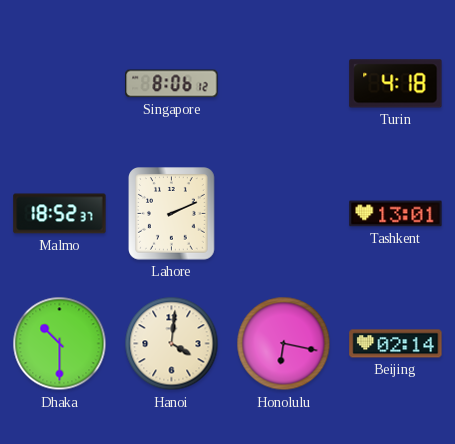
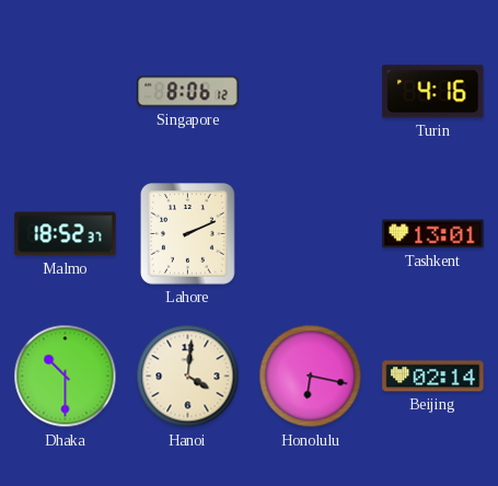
Turin: 4:18 -> 4:16
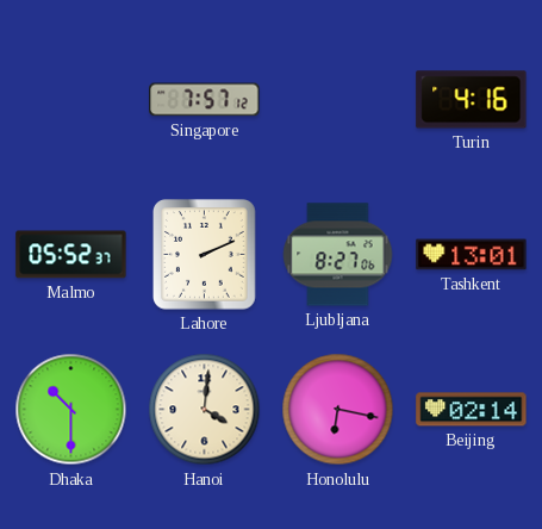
Singapore: 8:06 -> 7:57
Malmo: 18:52 -> 05:52
Ljubljana: none -> 8:27
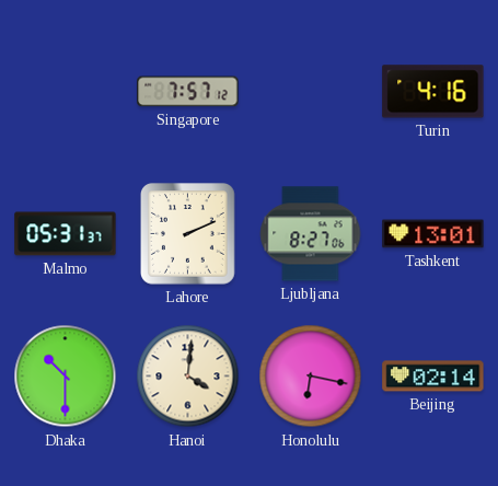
Malmo: 05:52 -> 05:31
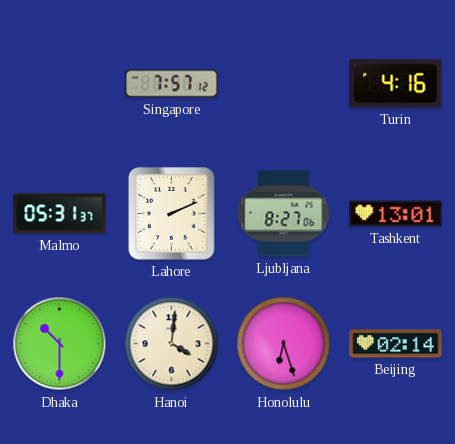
Honolulu: 6:17 -> 6:27
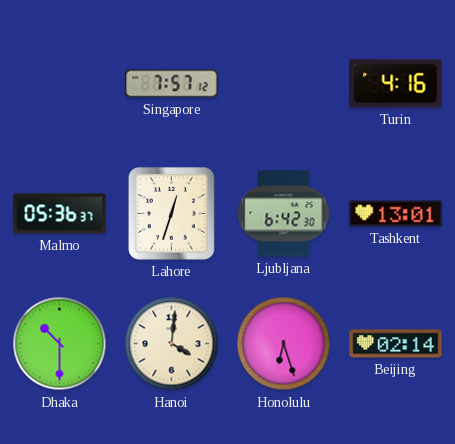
Malmo: 05:31 -> 05:36
Lahore: 2:11 -> 12:33
Ljubljana: 8:27 -> 6:42
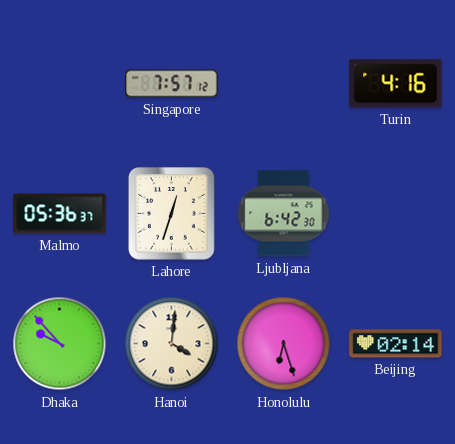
Tashkent: 13:01 -> none
Dhaka: 10:30 -> 9:53
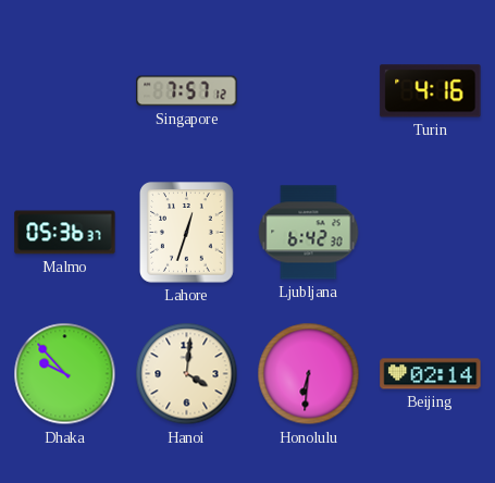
Honolulu: 6:27 -> 6:31
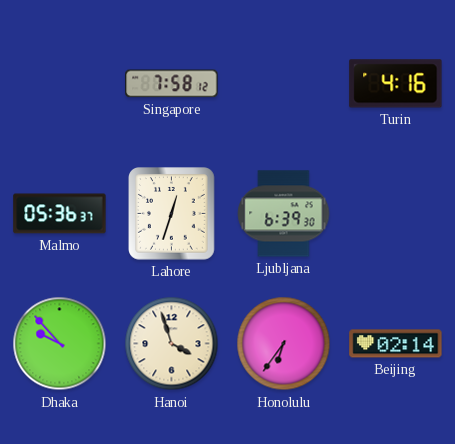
Singapore: 7:57 -> 7:58
Ljubljana: 6:42 -> 6:39
Hanoi: 4:01 -> 3:57
Honolulu: 6:31 -> 6:36
